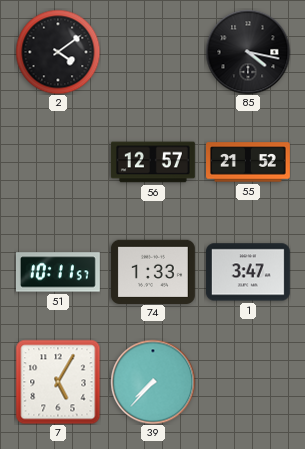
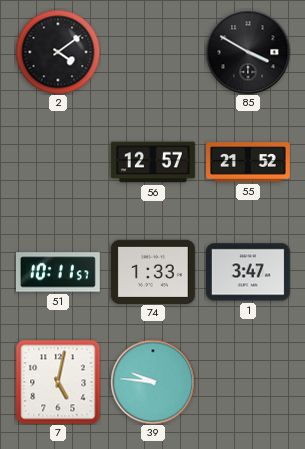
85: 4:17 -> 3:50
7: 5:05 -> 5:02
39: 7:37 -> 9:46
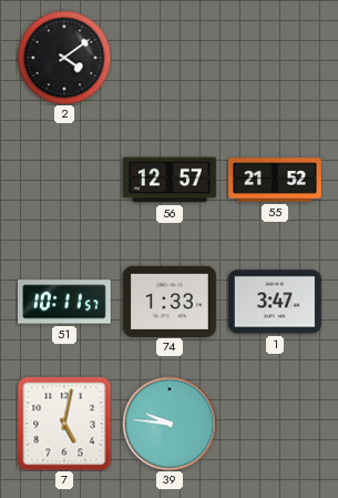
85: 3:50 -> none
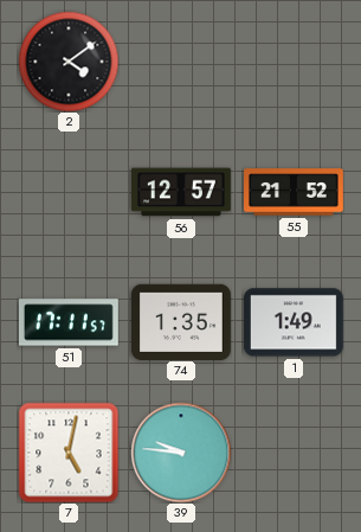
51: 10:11 -> 17:11
74: 1:33 -> 1:35
1: 3:47 -> 1:49
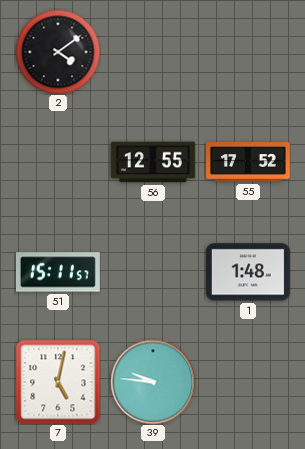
56: 12:57 -> 12:55
55: 21:52 -> 17:52
51: 17:11 -> 15:11
74: 1:35 -> none
1: 1:49 -> 1:48
